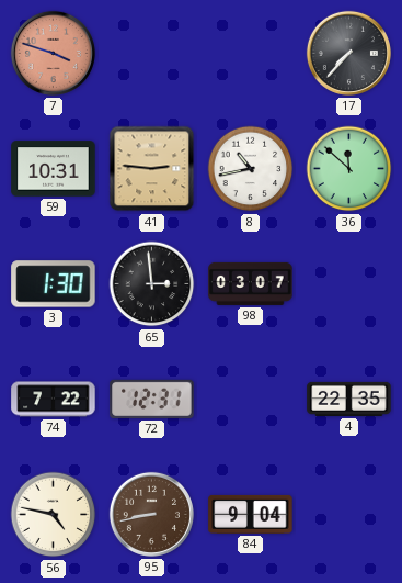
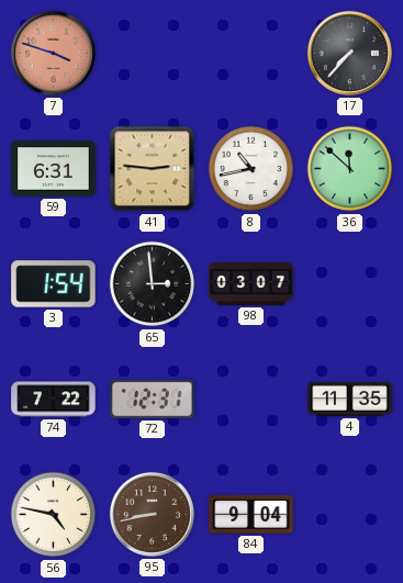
59: 10:31 -> 6:31
3: 1:30 -> 1:54
4: 22:35 -> 11:35
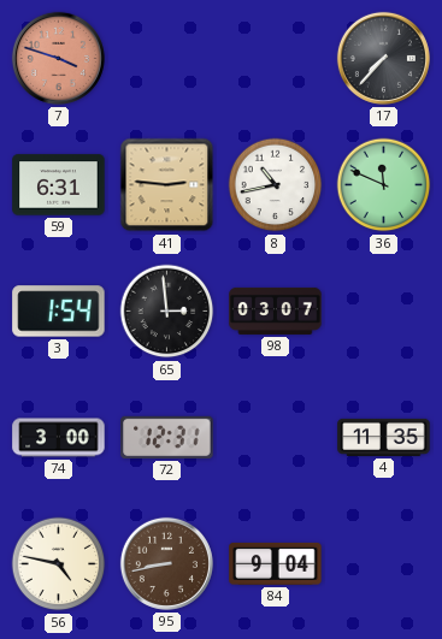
36: 11:52 -> 11:49
74: 7:22 -> 3:00
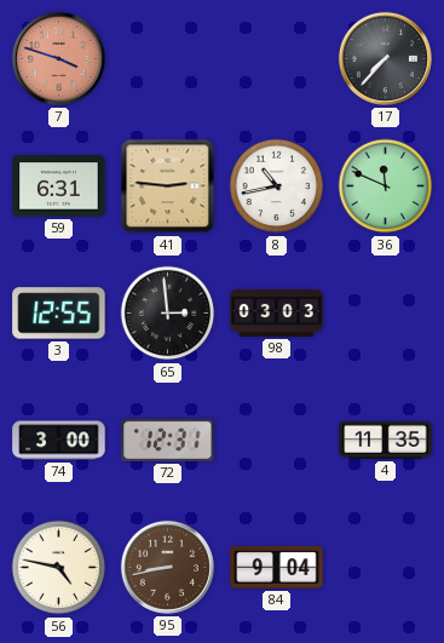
3: 1:54 -> 12:55
98: 03:07 -> 03:03
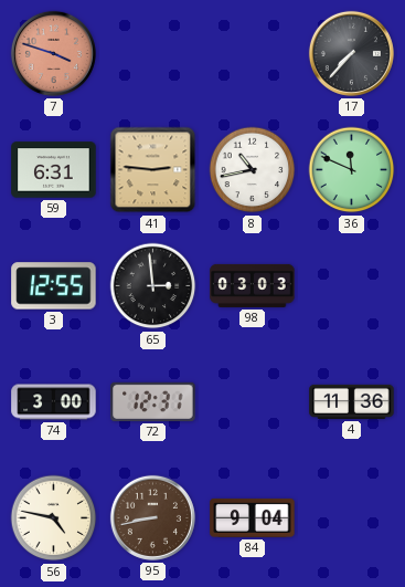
4: 11:35 -> 11:36
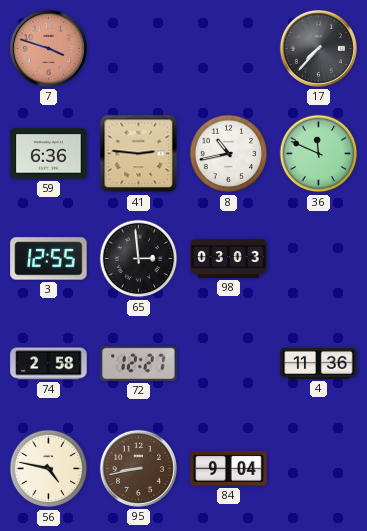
59: 6:31 -> 6:36
74: 3:00 -> 2:58
72: 12:31 -> 12:27
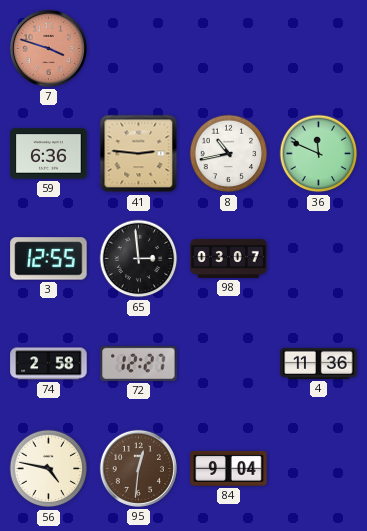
17: 7:37 -> none
98: 03:03 -> 03:07
95: 8:43 -> 12:31
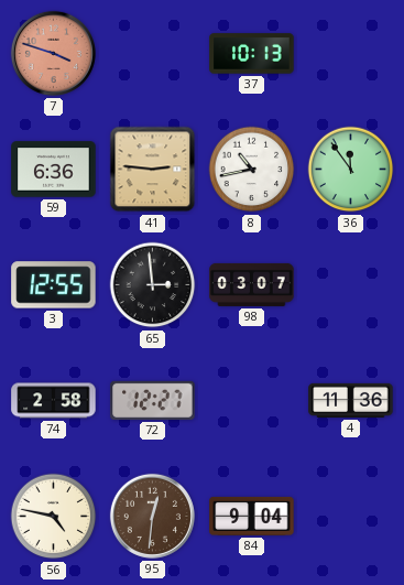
37: none -> 10:13
36: 11:49 -> 11:54
